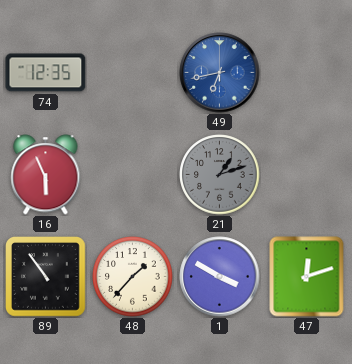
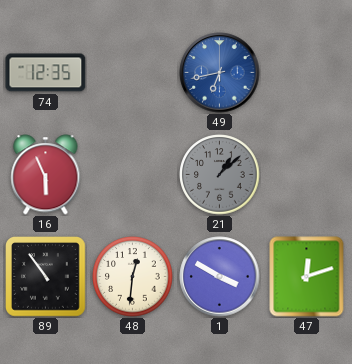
21: 1:12 -> 1:08
48: 1:37 -> 12:31
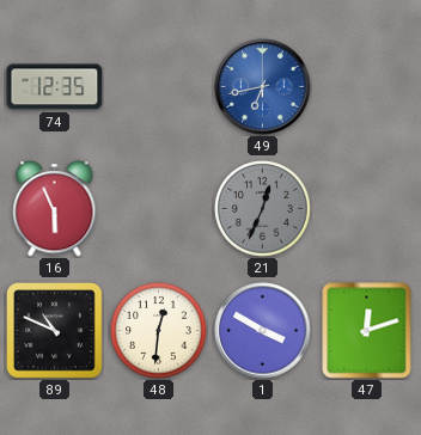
21: 1:08 -> 12:34
89: 10:54 -> 10:49
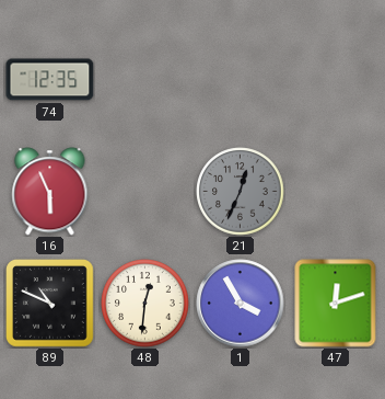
49: 6:43 -> none
1: 3:50 -> 3:55
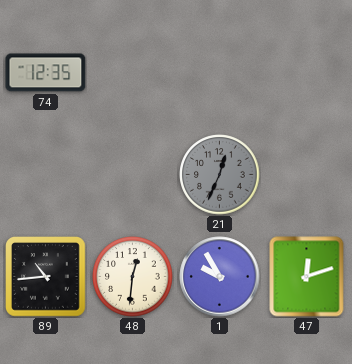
16: 5:56 -> none
89: 10:49 -> 10:44
1: 3:55 -> 9:55
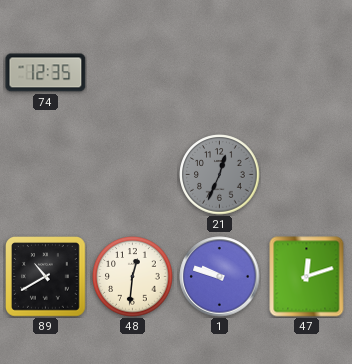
89: 10:44 -> 10:40
1: 9:55 -> 9:48
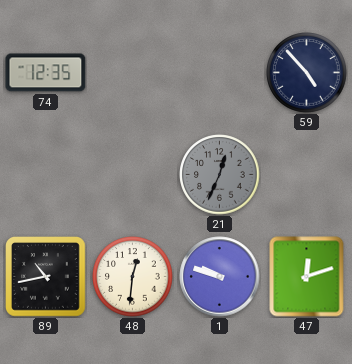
59: none -> 4:53
89: 10:40 -> 10:43
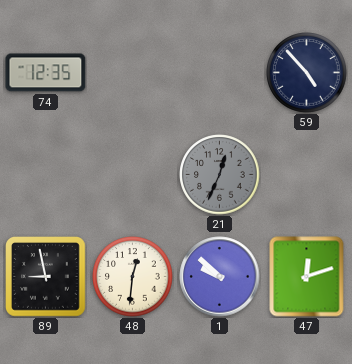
89: 10:43 -> 8:58
1: 9:48 -> 9:52
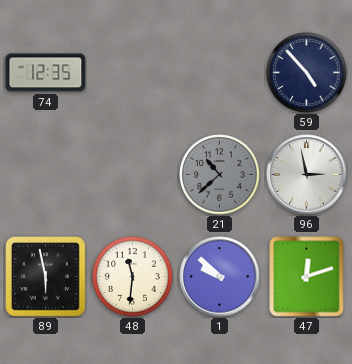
21: 12:34 -> 10:38
96: none -> 2:58
89: 8:58 -> 5:58
48: 12:31 -> 11:31
